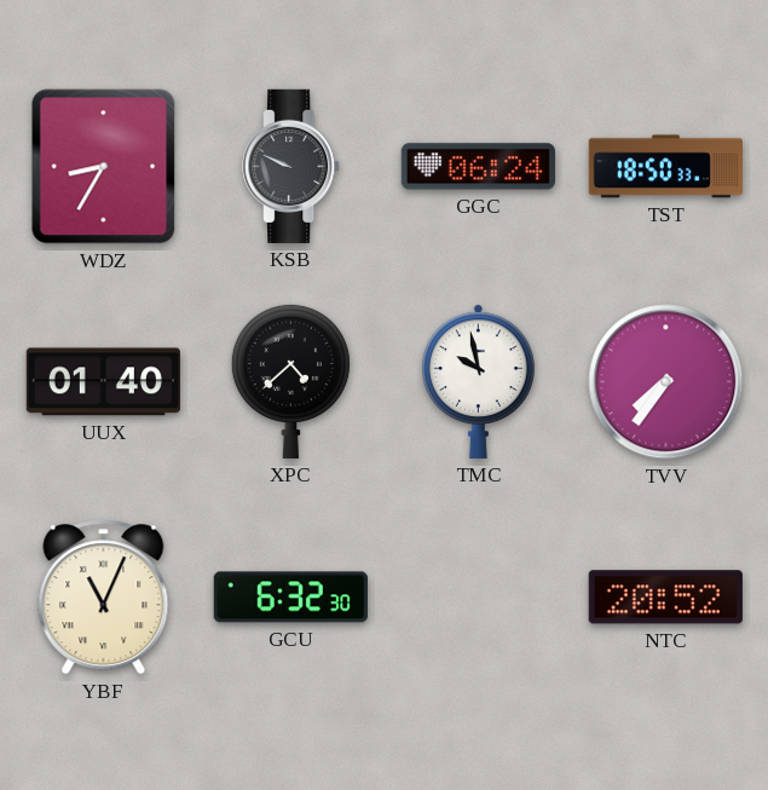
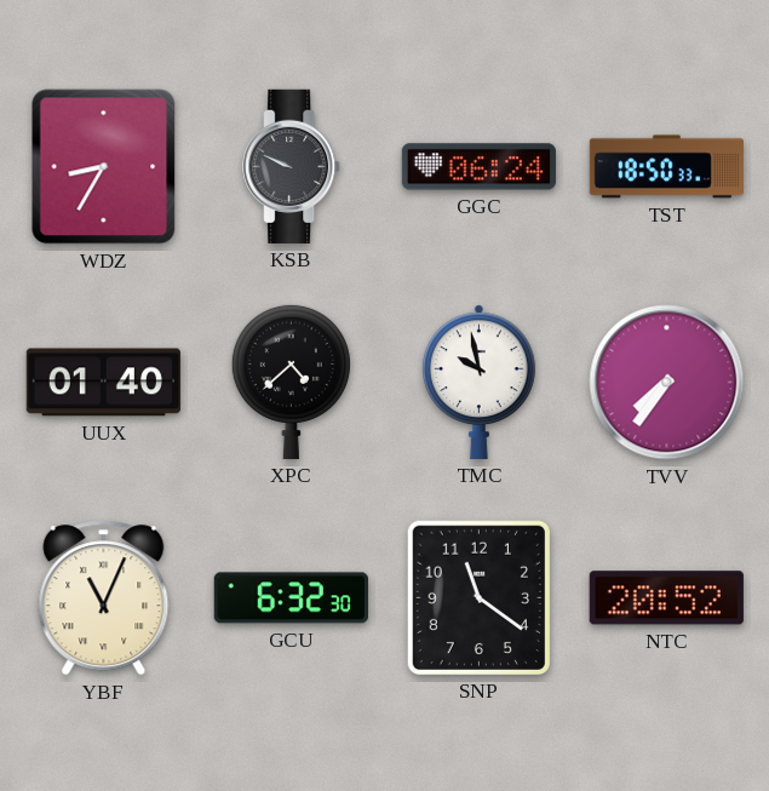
SNP: none -> 11:21
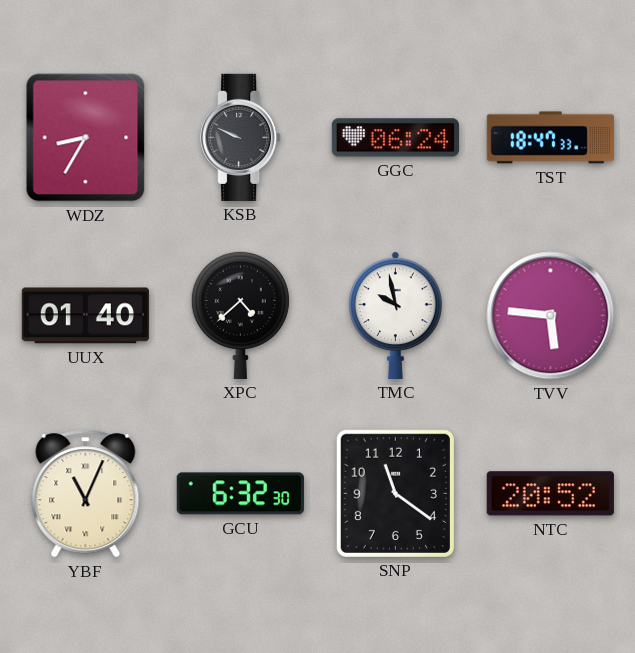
TST: 18:50 -> 18:47
TVV: 7:36 -> 5:46
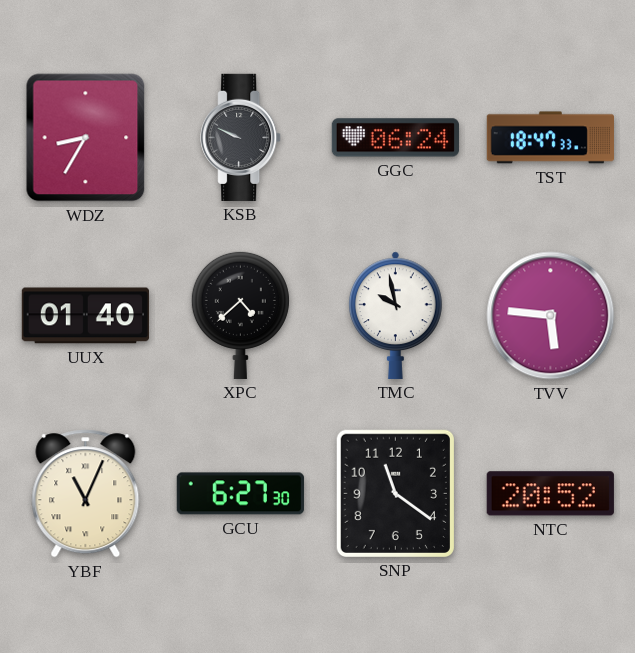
GCU: 6:32 -> 6:27
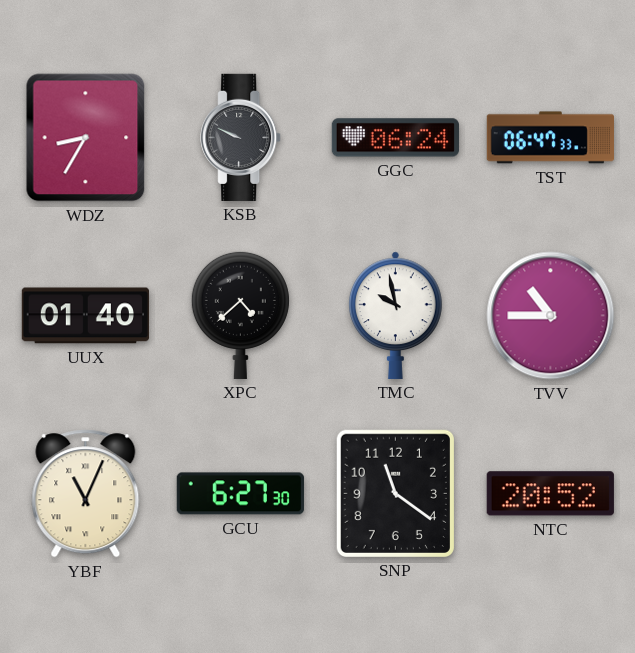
TST: 18:47 -> 06:47
TVV: 5:46 -> 10:45
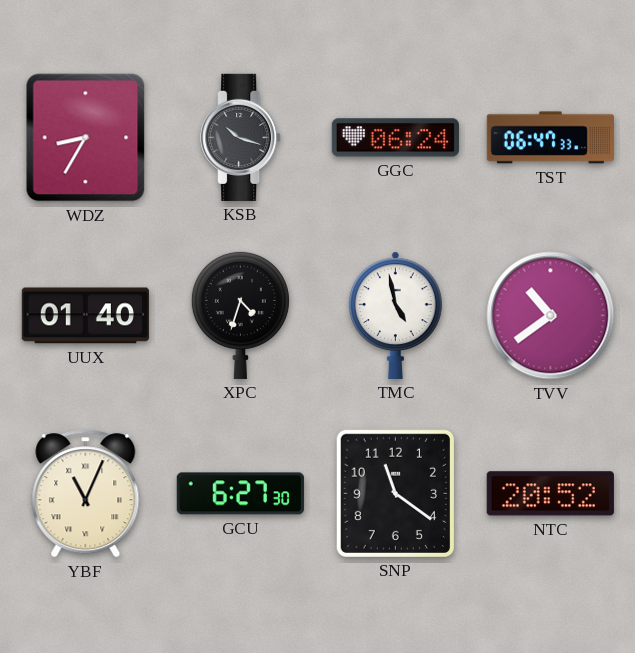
KSB: 9:49 -> 10:18
XPC: 4:38 -> 4:33
TMC: 9:58 -> 4:58
TVV: 10:45 -> 10:39
